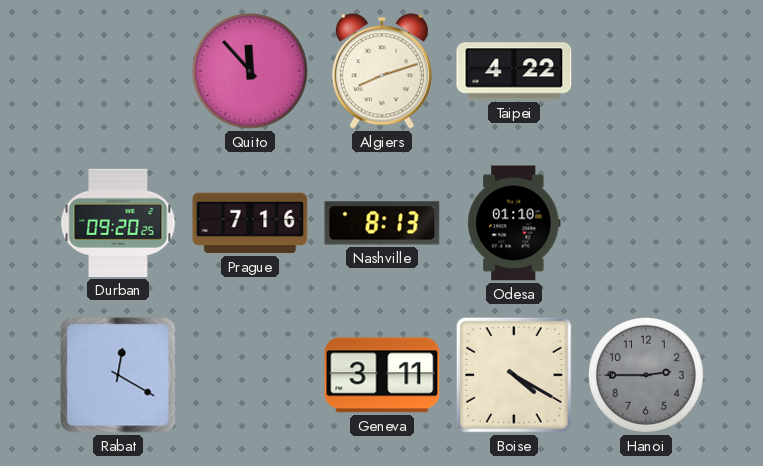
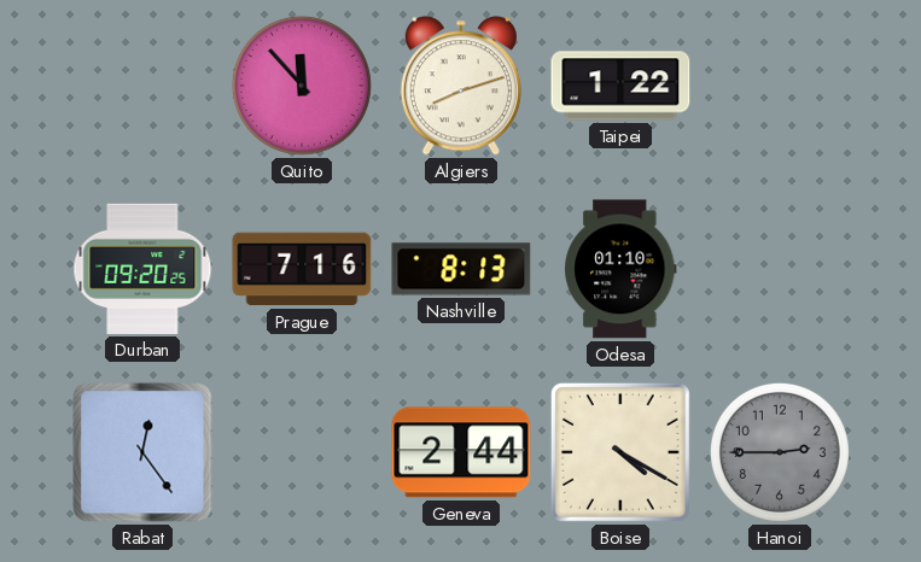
Taipei: 4:22 -> 1:22
Rabat: 12:20 -> 12:24
Geneva: 3:11 -> 2:44
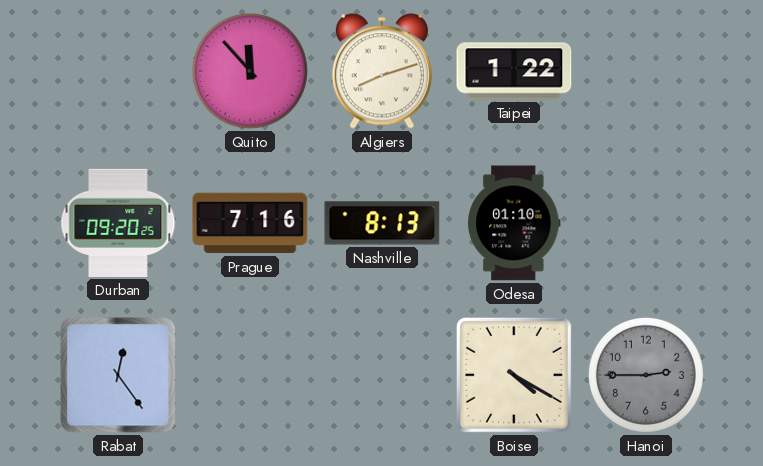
Geneva: 2:44 -> none
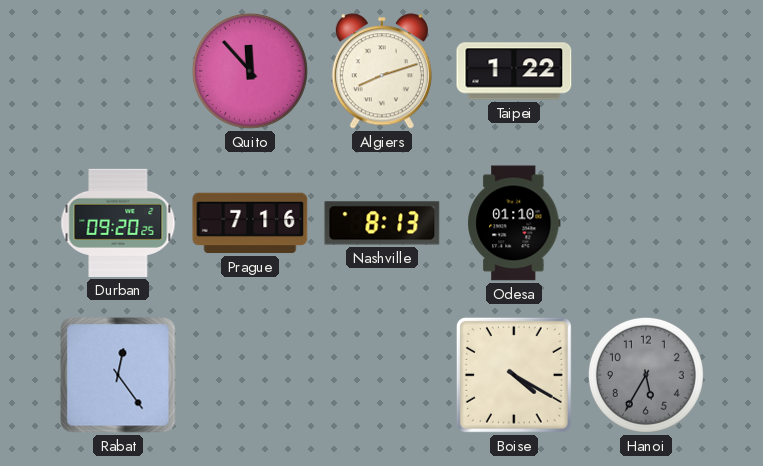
Hanoi: 2:45 -> 5:35
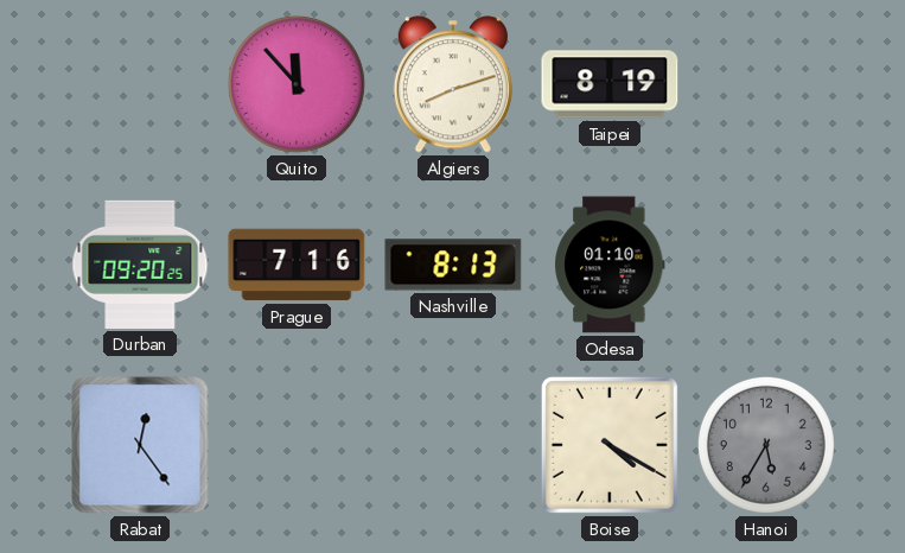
Taipei: 1:22 -> 8:19
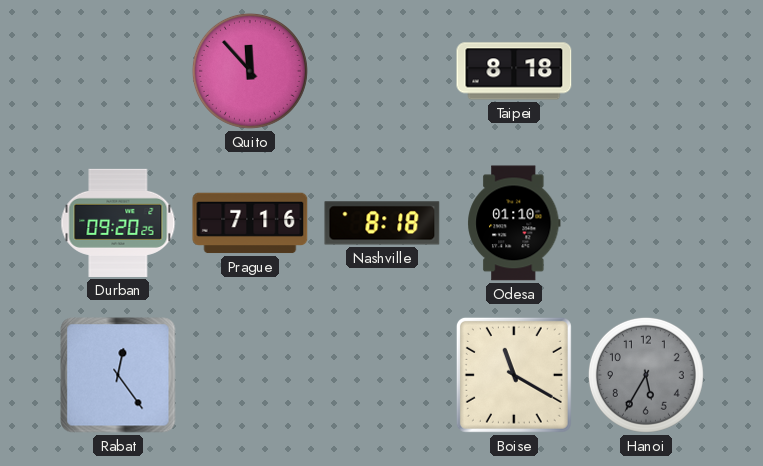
Algiers: 8:12 -> none
Taipei: 8:19 -> 8:18
Nashville: 8:13 -> 8:18
Boise: 4:20 -> 11:20
